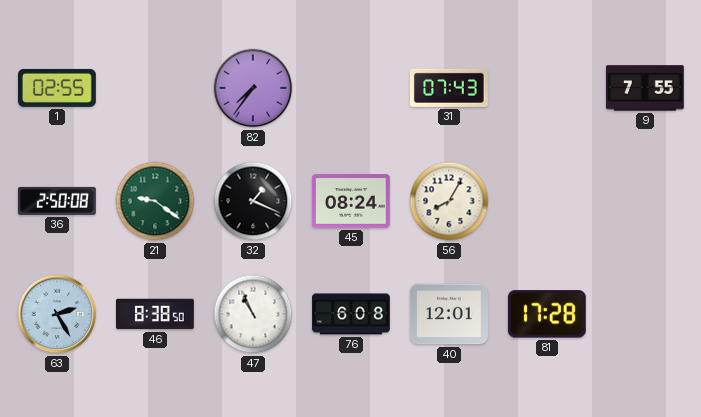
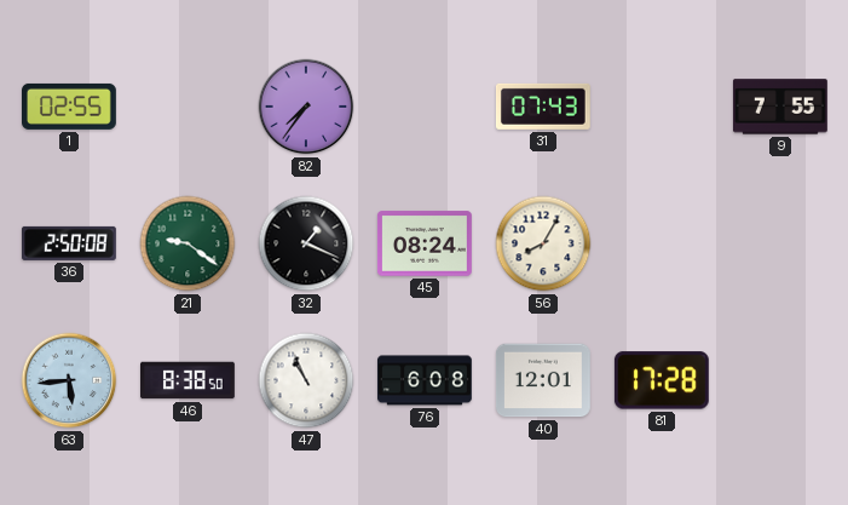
63: 2:25 -> 5:44
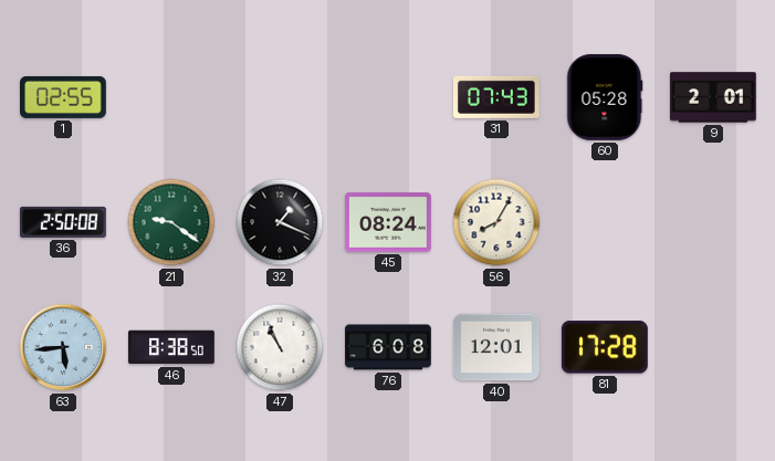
82: 7:36 -> none
60: none -> 05:28
9: 7:55 -> 2:01
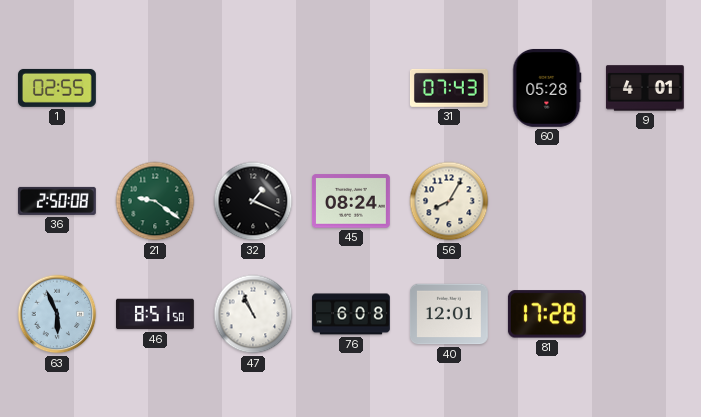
9: 2:01 -> 4:01
63: 5:44 -> 5:56
46: 8:38 -> 8:51
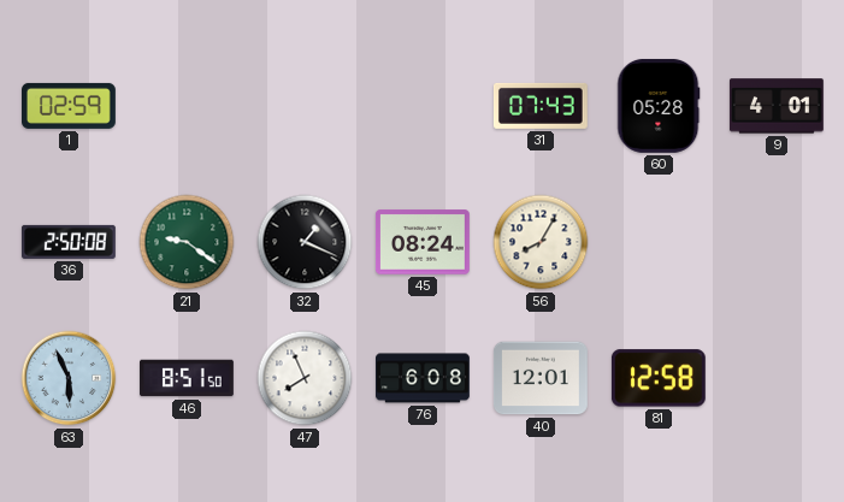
1: 02:55 -> 02:59
47: 10:56 -> 7:56
81: 17:28 -> 12:58
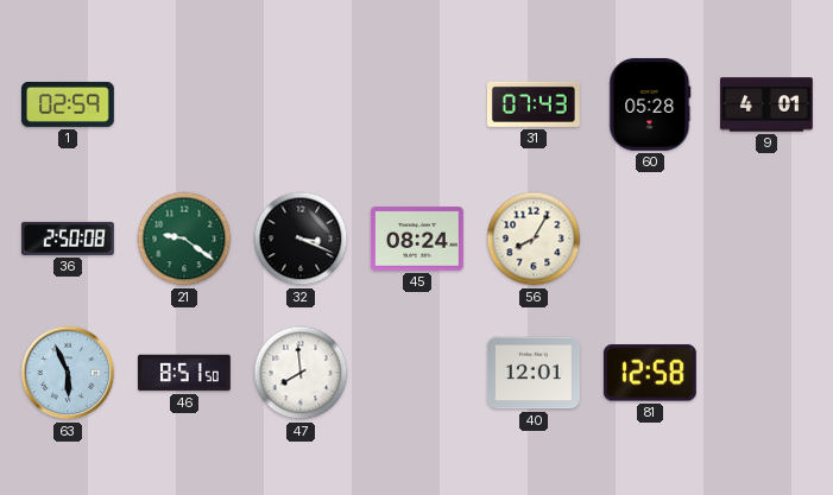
32: 1:19 -> 3:19
47: 7:56 -> 7:59
76: 6:08 -> none
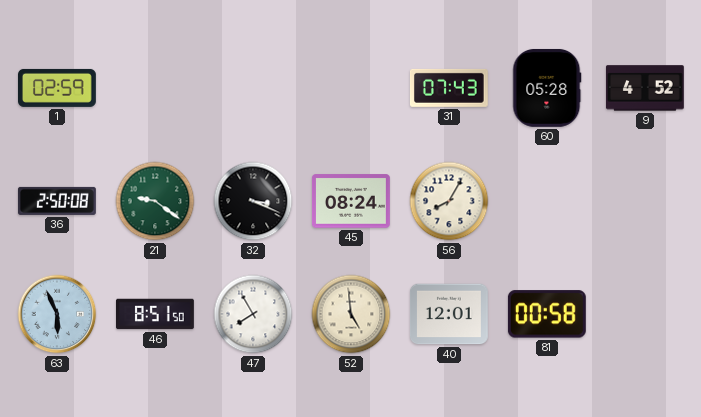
9: 4:01 -> 4:52
47: 7:59 -> 7:55
52: none -> 4:59
81: 12:58 -> 00:58
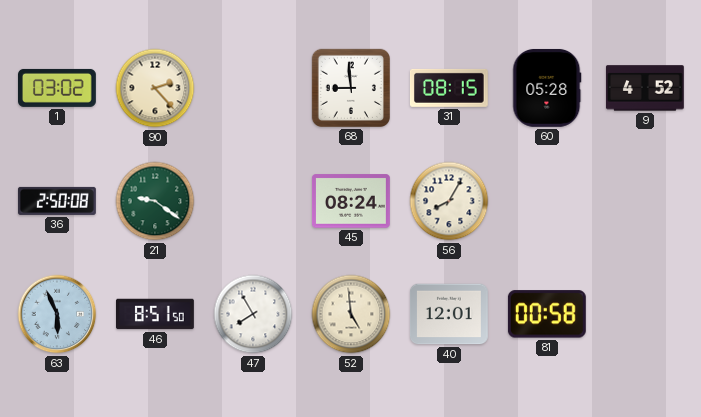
1: 02:59 -> 03:02
90: none -> 2:23
68: none -> 8:59
31: 07:43 -> 08:15
32: 3:19 -> none
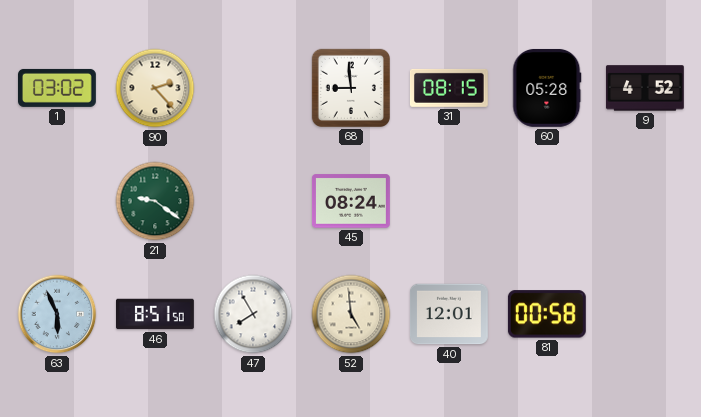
36: 2:50 -> none
56: 8:05 -> none
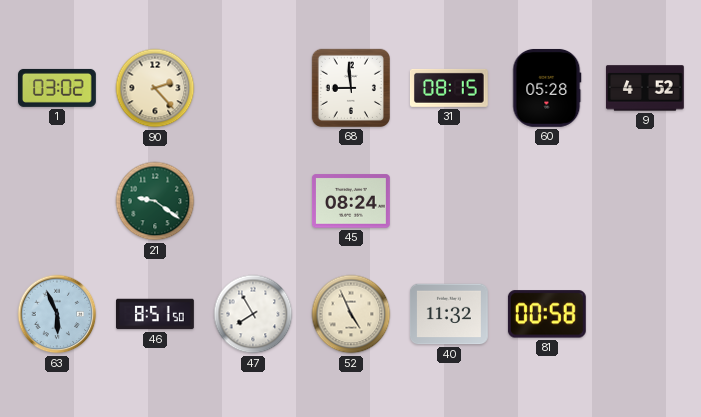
52: 4:59 -> 4:56
40: 12:01 -> 11:32
